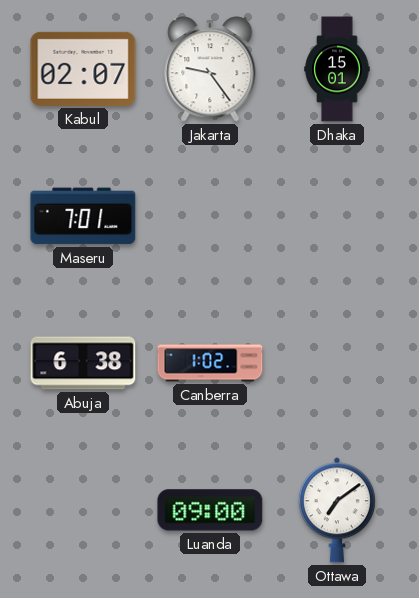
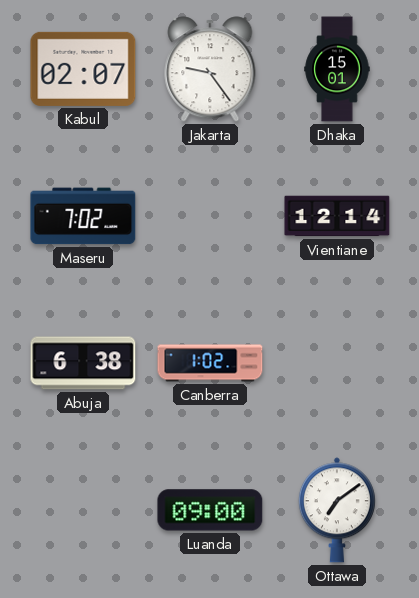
Maseru: 7:01 -> 7:02
Vientiane: none -> 12:14
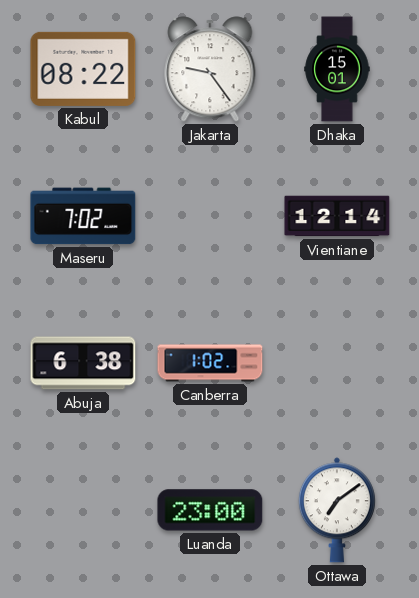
Kabul: 02:07 -> 08:22
Luanda: 09:00 -> 23:00
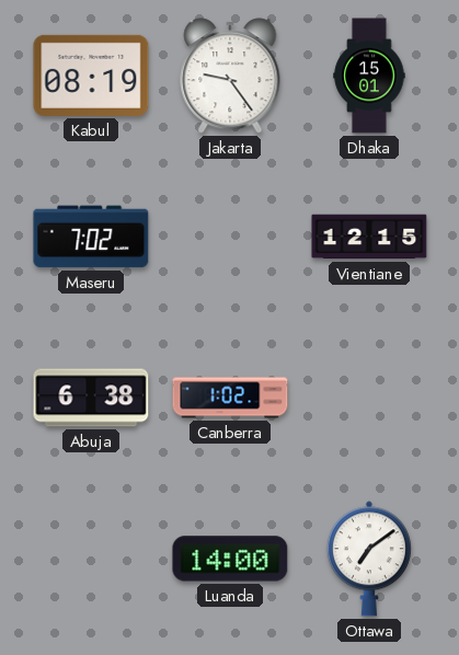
Kabul: 08:22 -> 08:19
Vientiane: 12:14 -> 12:15
Luanda: 23:00 -> 14:00
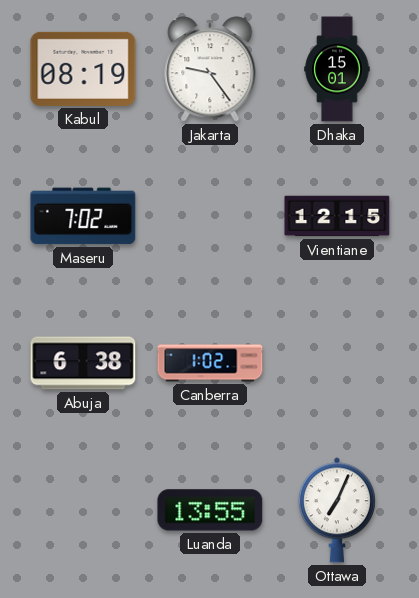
Luanda: 14:00 -> 13:55
Ottawa: 7:09 -> 7:04
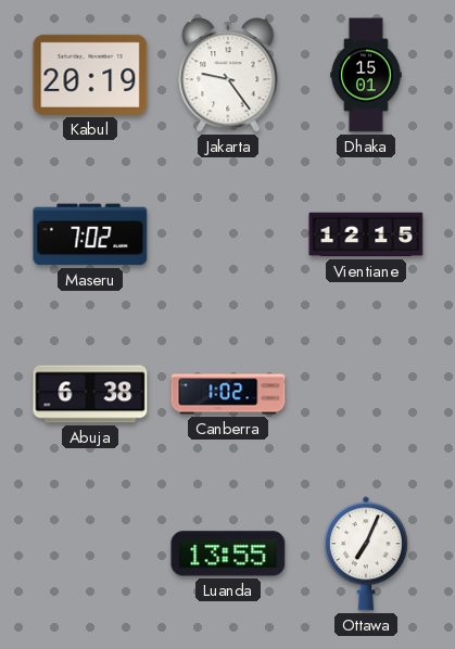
Kabul: 08:19 -> 20:19
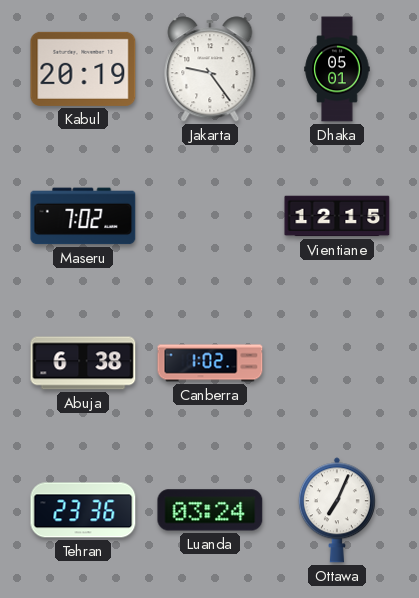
Dhaka: 15:01 -> 05:01
Tehran: none -> 23:36
Luanda: 13:55 -> 03:24
